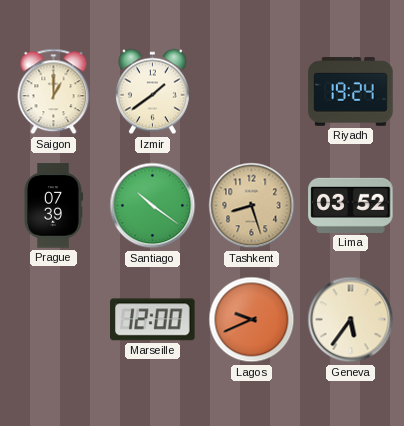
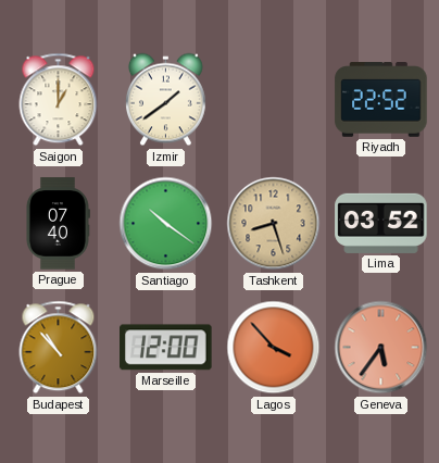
Riyadh: 19:24 -> 22:52
Prague: 07:39 -> 07:40
Budapest: none -> 10:53
Lagos: 9:41 -> 3:53
Geneva dial: cream -> salmon
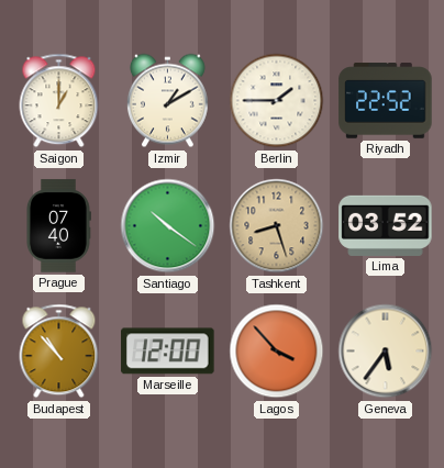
Izmir: 1:39 -> 1:10
Berlin: none -> 1:45
Geneva dial: salmon -> cream
